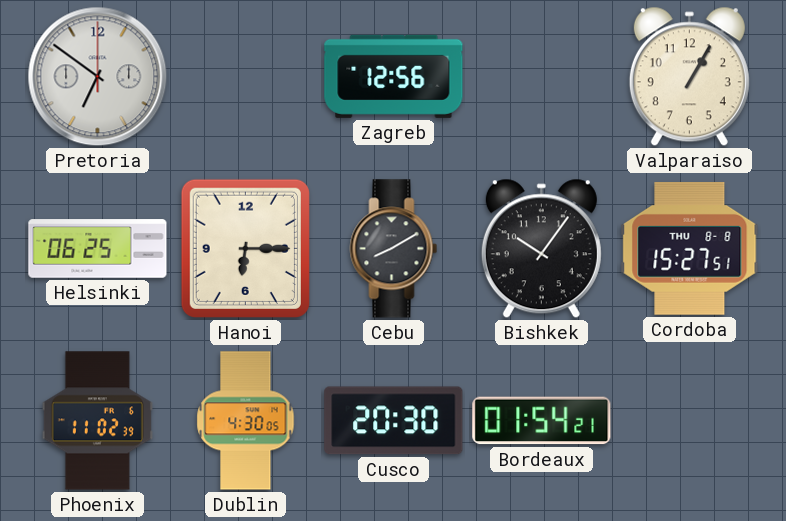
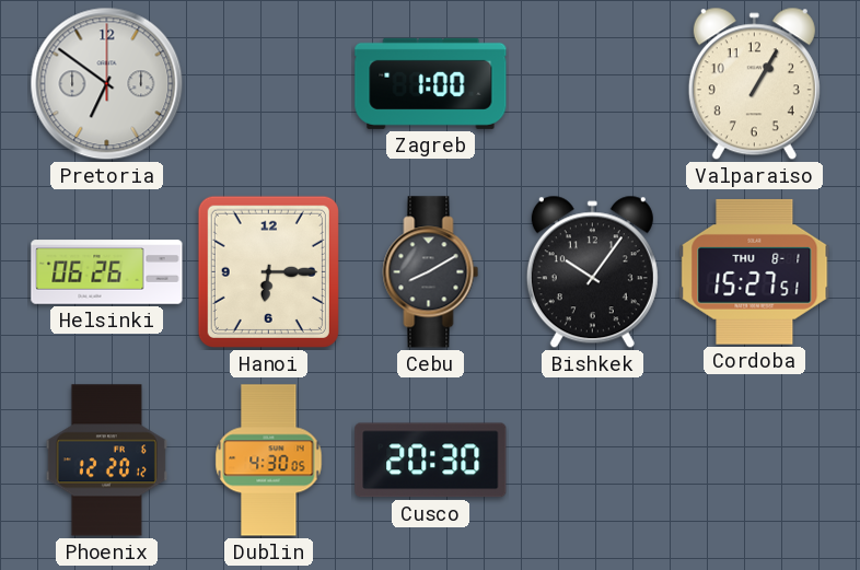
Zagreb: 12:56 -> 1:00
Helsinki: 06:25 -> 06:26
Cordoba date: THU 8-8 -> THU 8-1
Phoenix: 11:02 -> 12:20
Bordeaux: 01:54 -> none
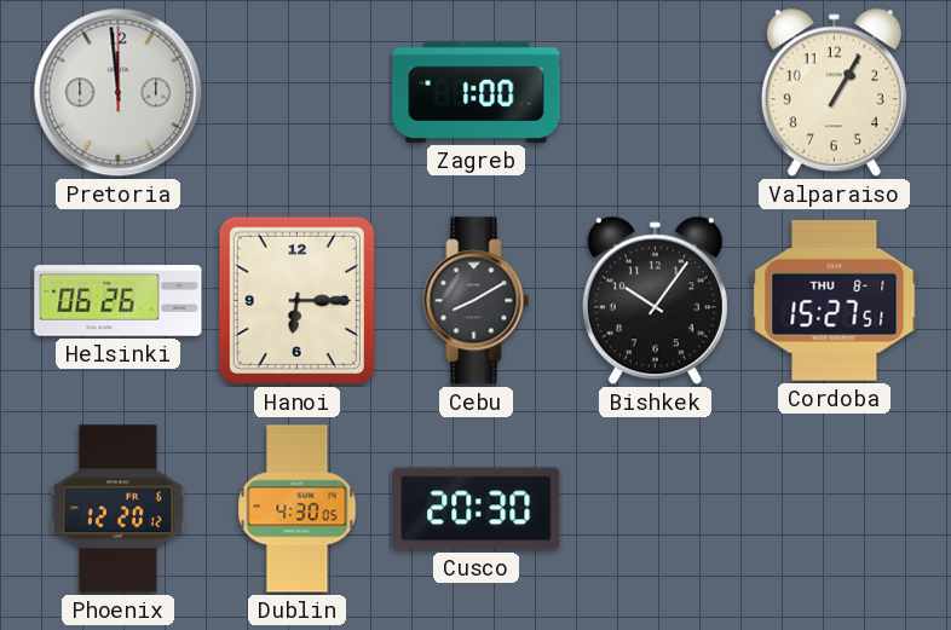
Pretoria: 6:51 -> 11:59
